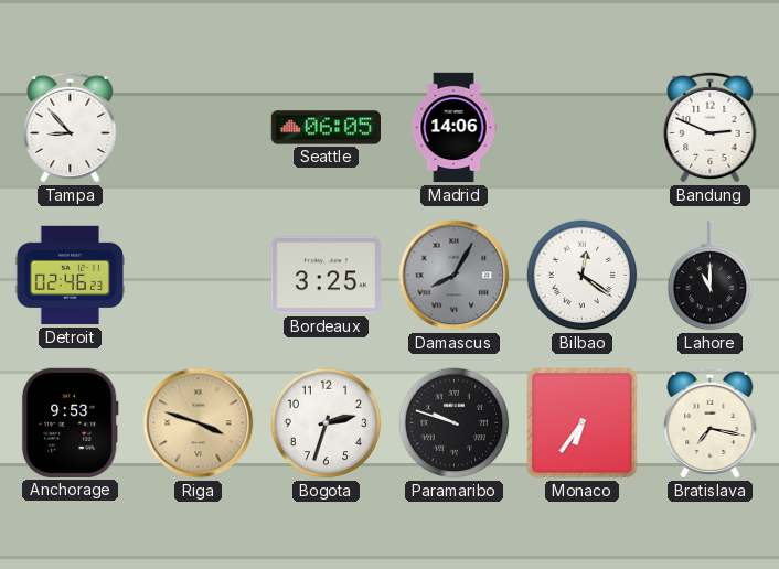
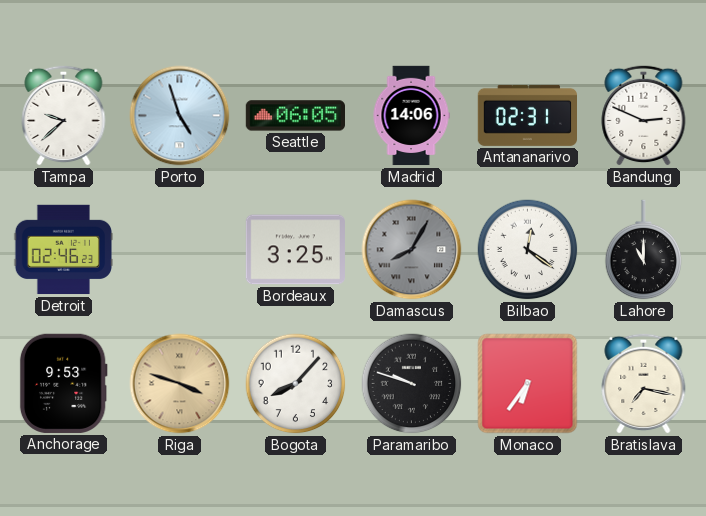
Tampa: 8:53 -> 9:38
Porto: none -> 4:57
Antananarivo: none -> 02:31
Bogota: 2:33 -> 8:07
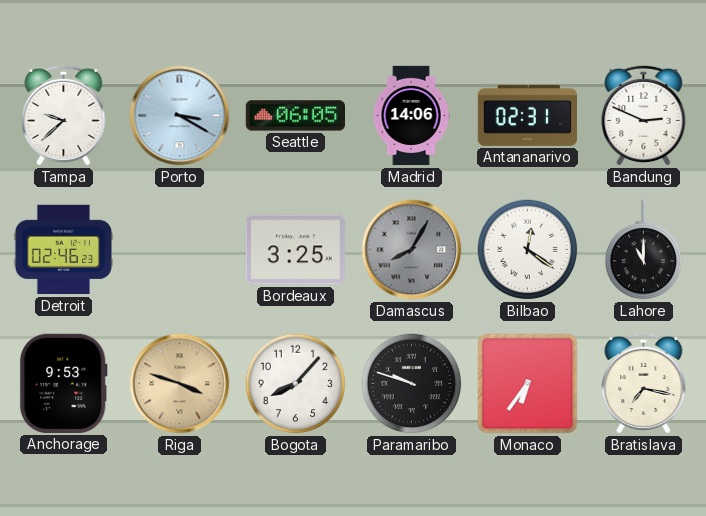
Porto: 4:57 -> 3:20
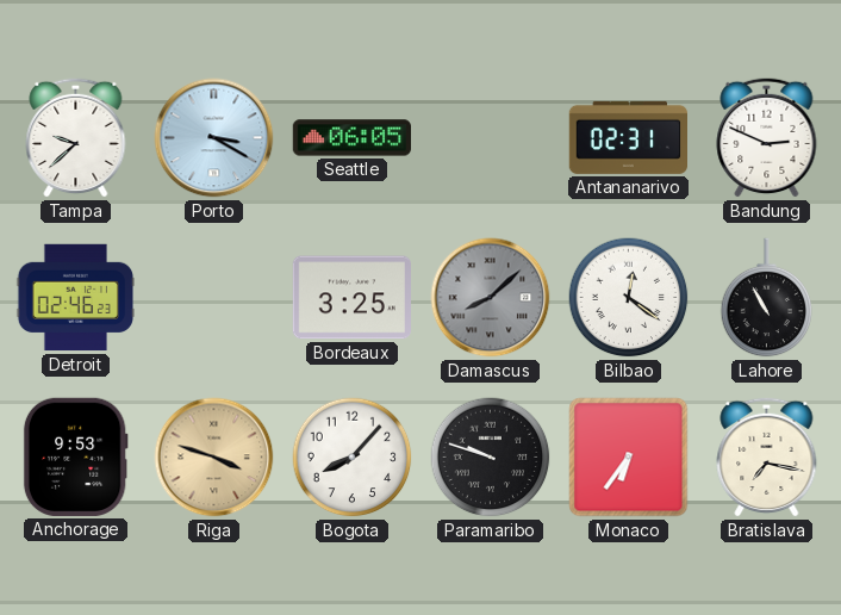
Madrid: 14:06 -> none
Damascus: 8:05 -> 8:08
Lahore: 11:00 -> 10:55
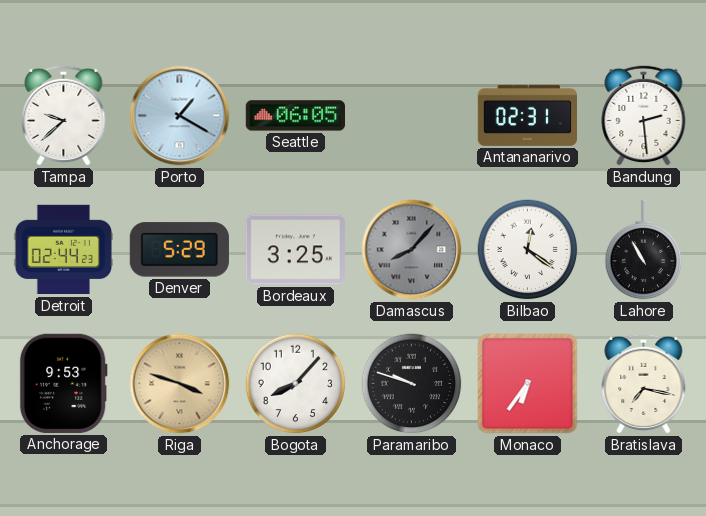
Porto: 3:20 -> 1:20
Bandung: 2:49 -> 2:29
Detroit: 02:46 -> 02:44
Denver: none -> 5:29
Damascus: 8:08 -> 8:07
